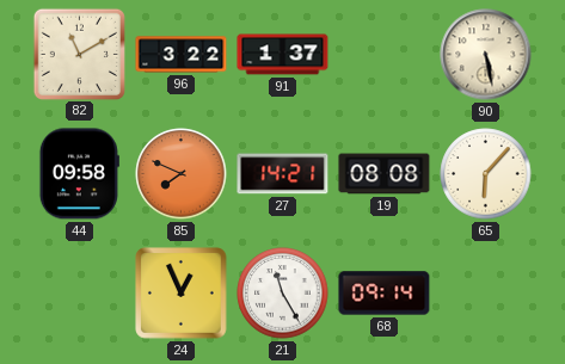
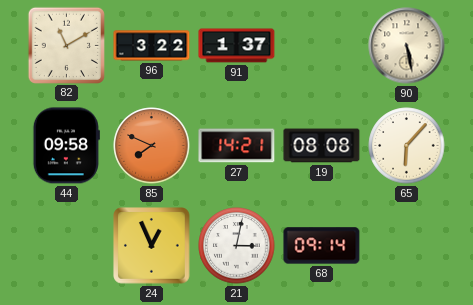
21: 11:25 -> 3:02
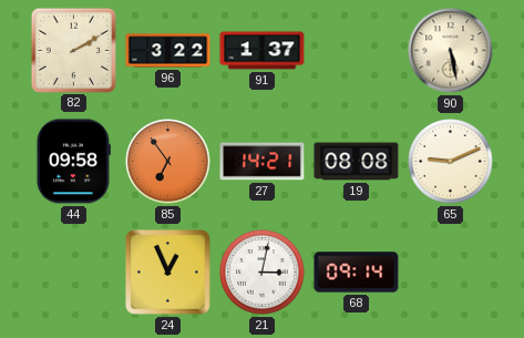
82: 11:10 -> 2:10
85: 7:49 -> 6:54
65: 6:07 -> 9:11
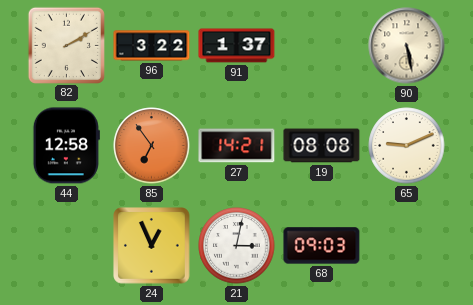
44: 09:58 -> 12:58
68: 09:14 -> 09:03
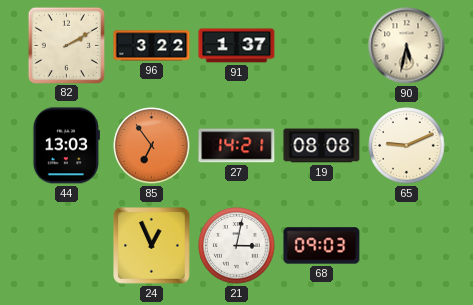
90: 5:28 -> 5:32
44: 12:58 -> 13:03
